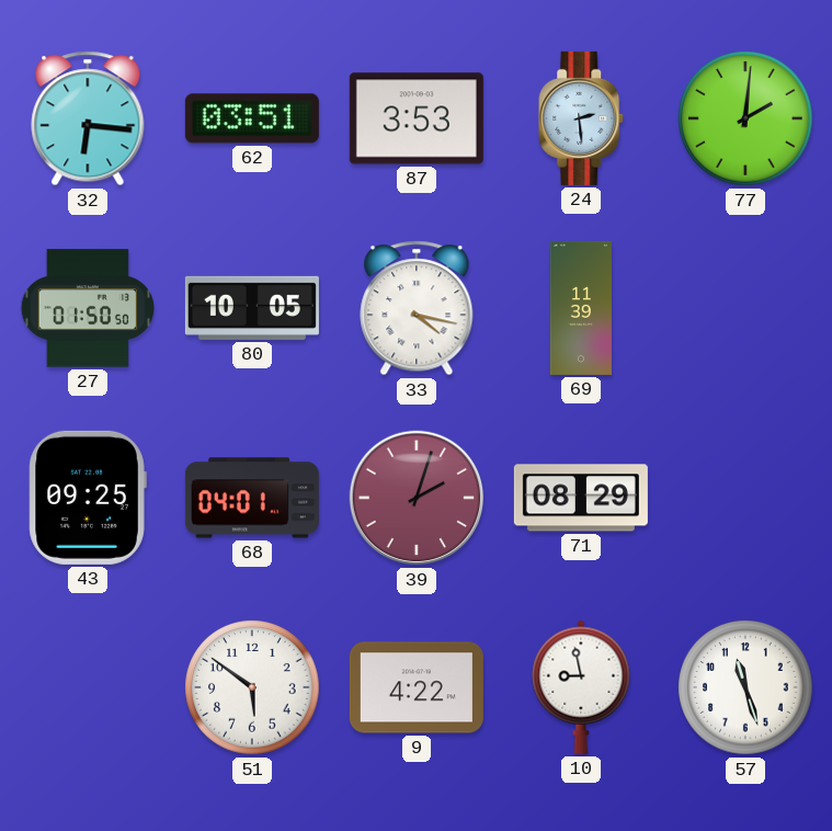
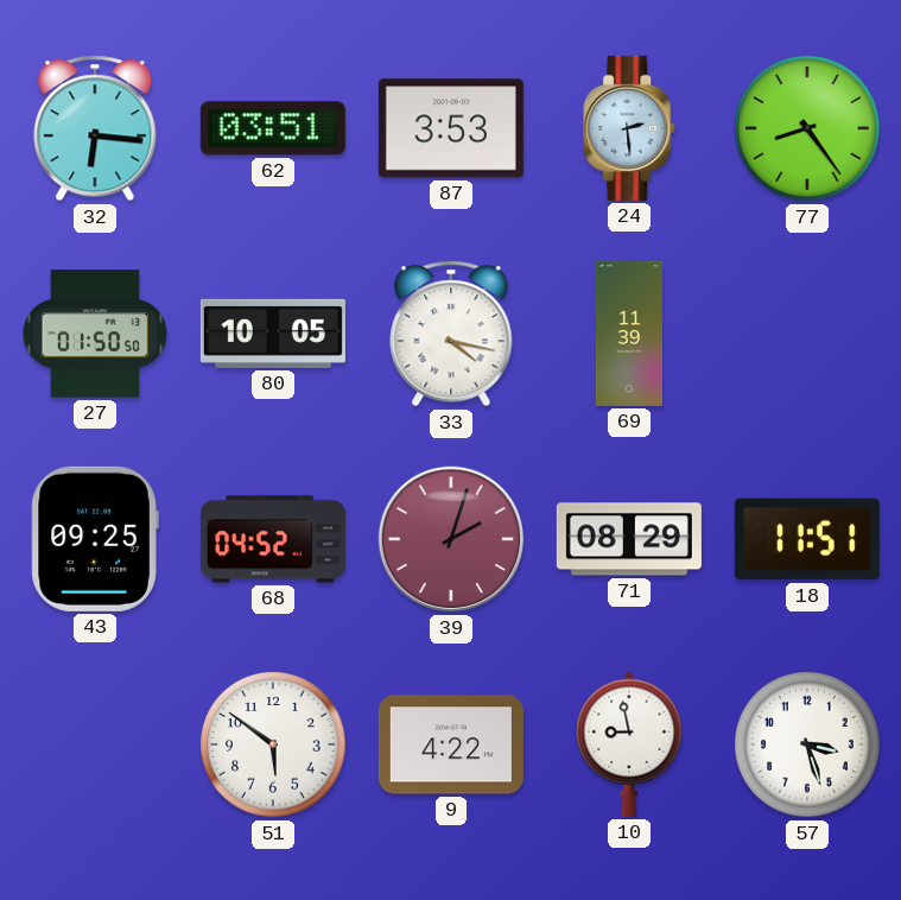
77: 2:01 -> 8:24
68: 04:01 -> 04:52
18: none -> 11:51
57: 11:27 -> 3:27
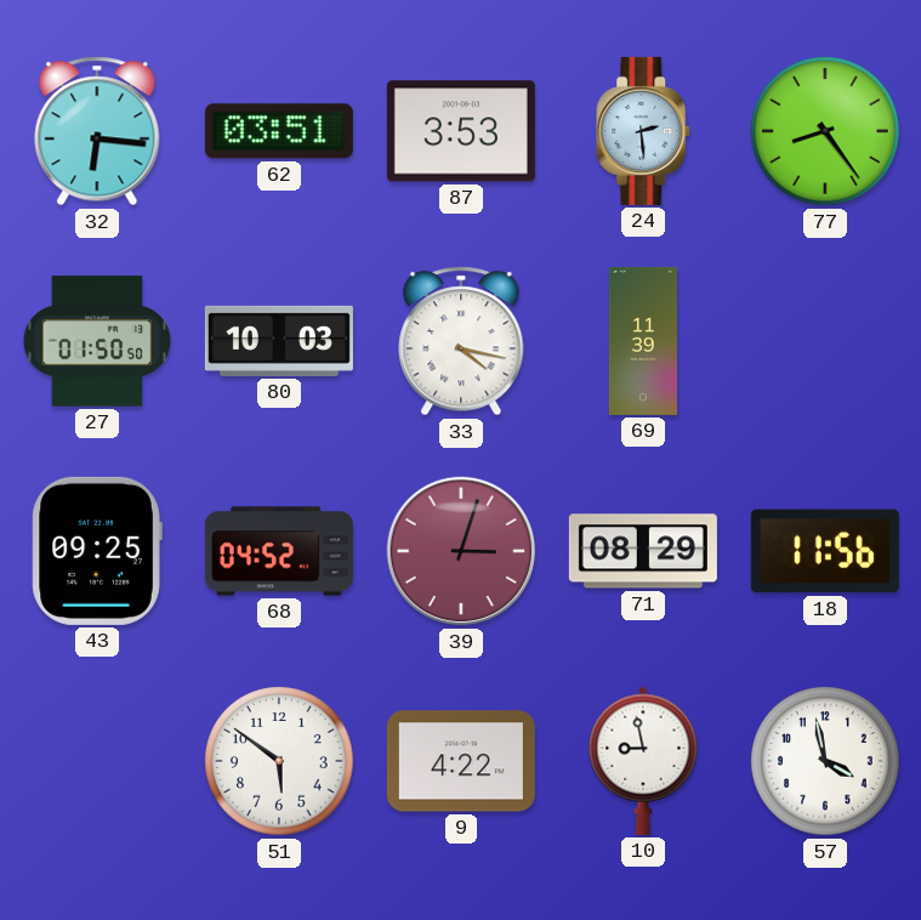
80: 10:05 -> 10:03
39: 2:03 -> 3:03
18: 11:51 -> 11:56
57: 3:27 -> 3:58
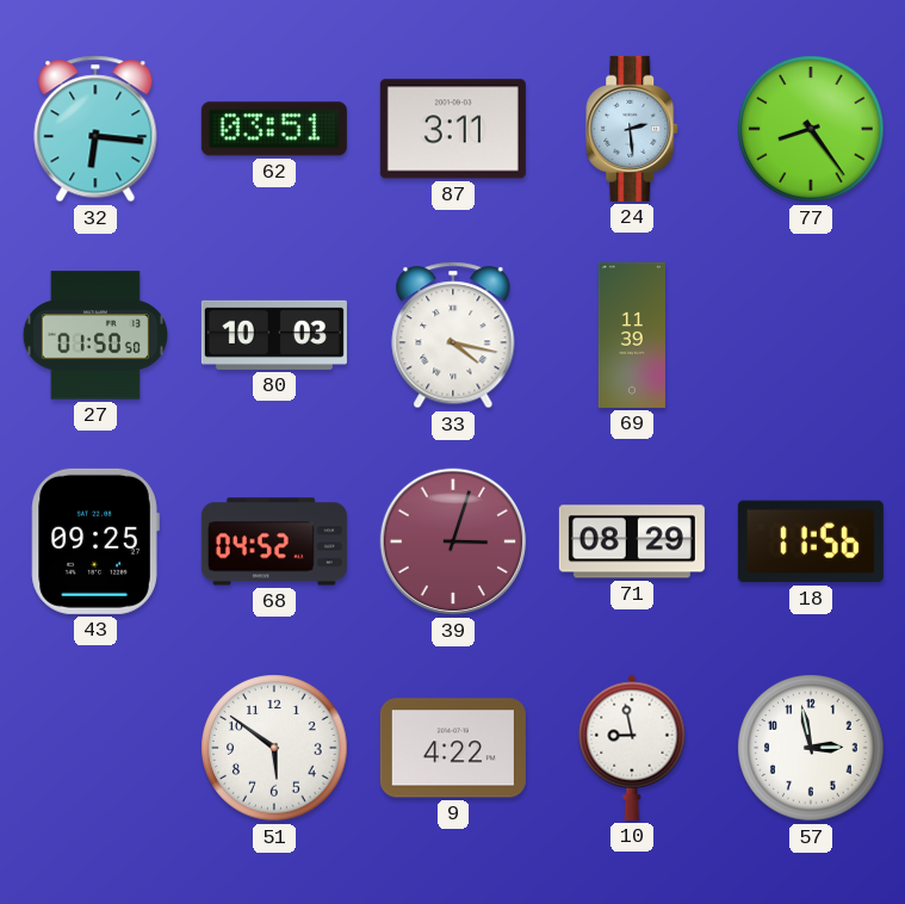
87: 3:53 -> 3:11
57: 3:58 -> 2:58
